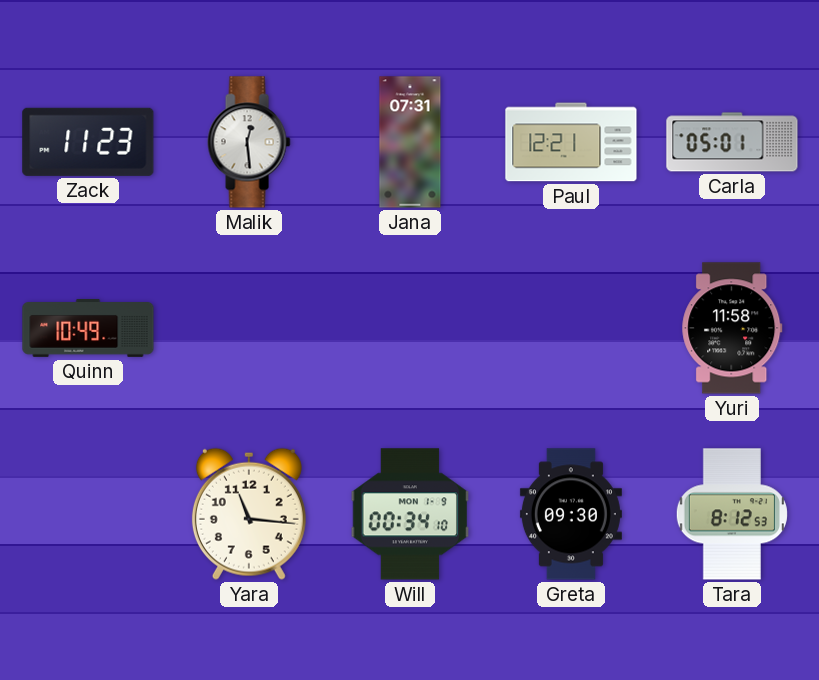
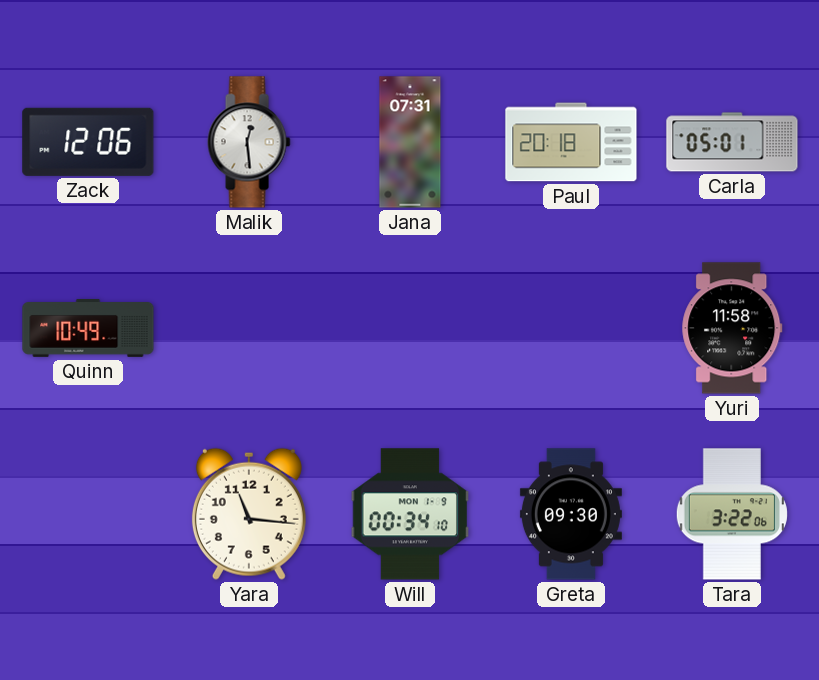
Zack: 11:23 -> 12:06
Paul: 12:21 -> 20:18
Tara: 8:12 -> 3:22
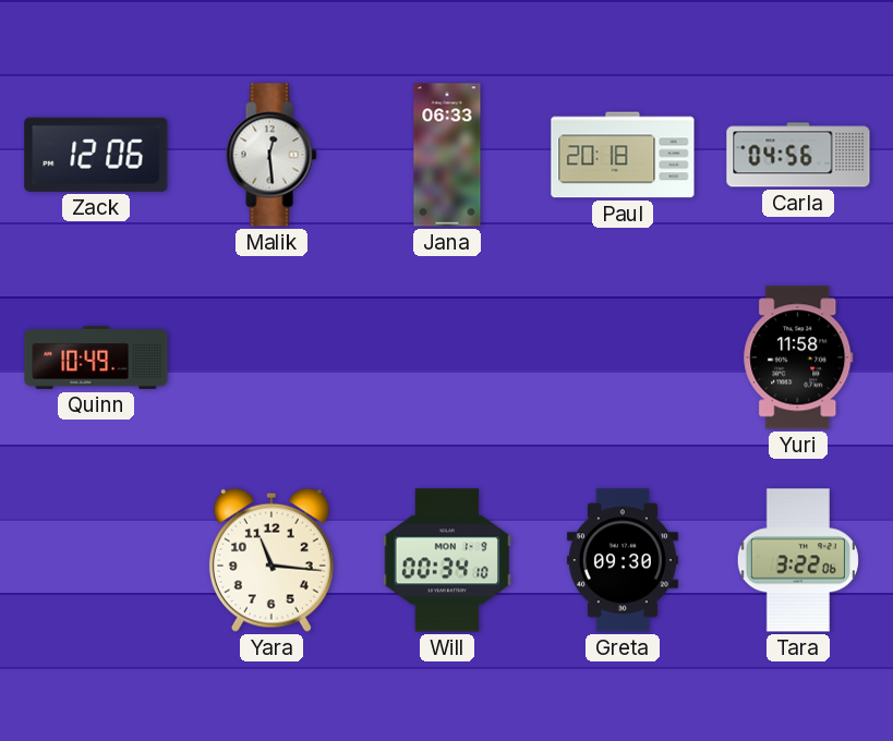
Jana: 07:31 -> 06:33
Carla: 05:01 -> 04:56
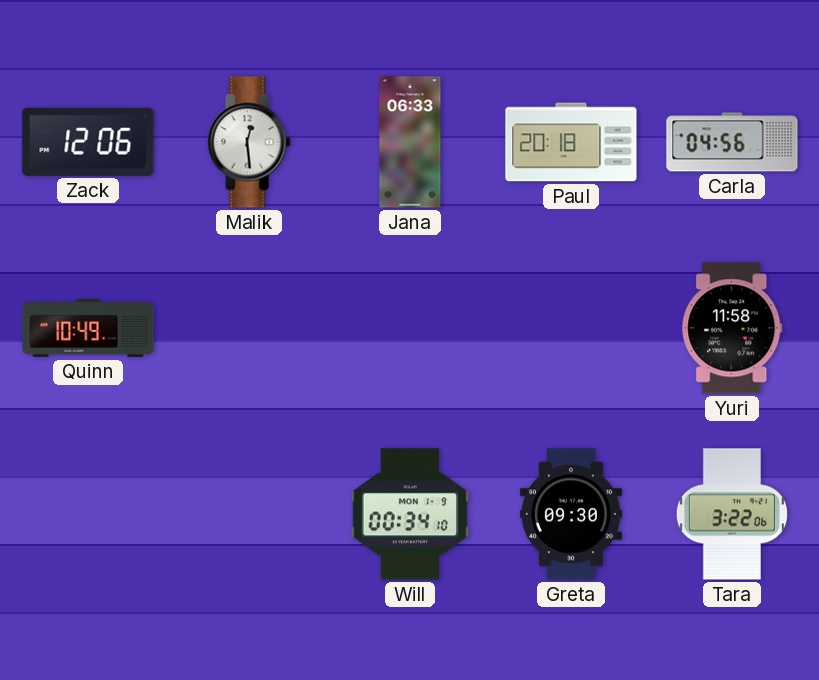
Yara: 11:16 -> none
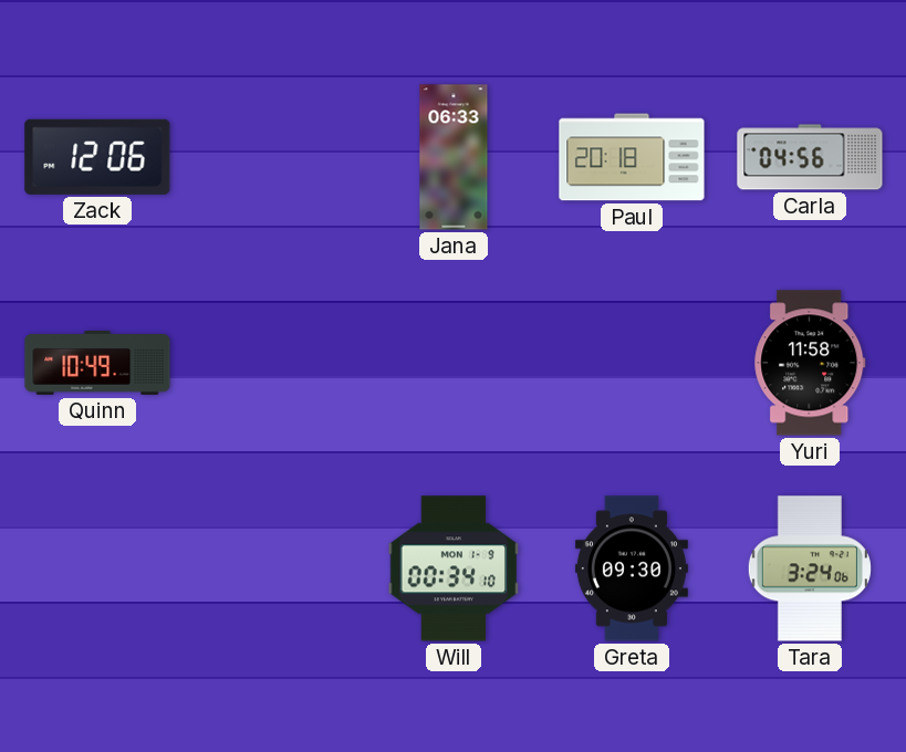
Malik: 12:29 -> none
Tara: 3:22 -> 3:24
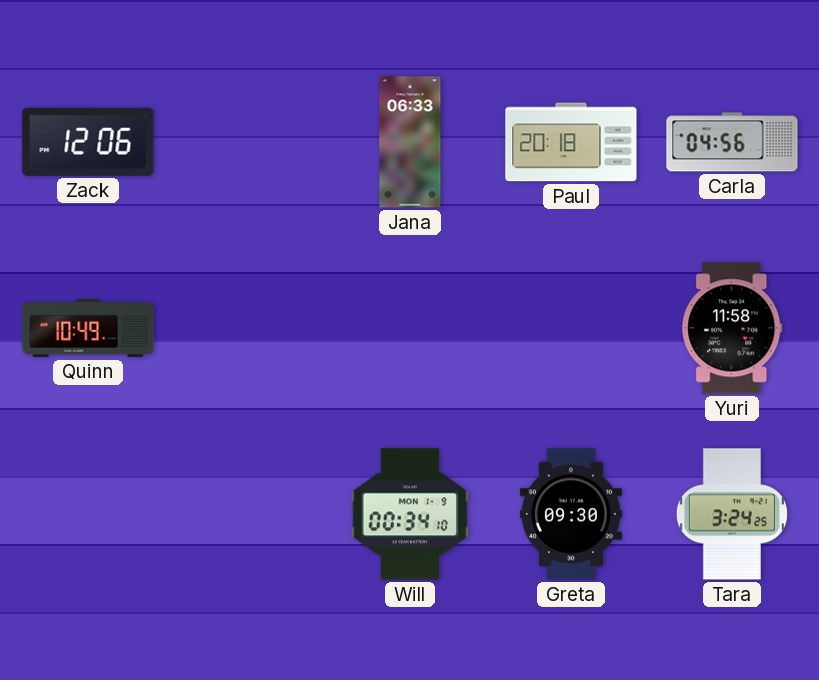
Tara: 3:24:06 -> 3:24:25
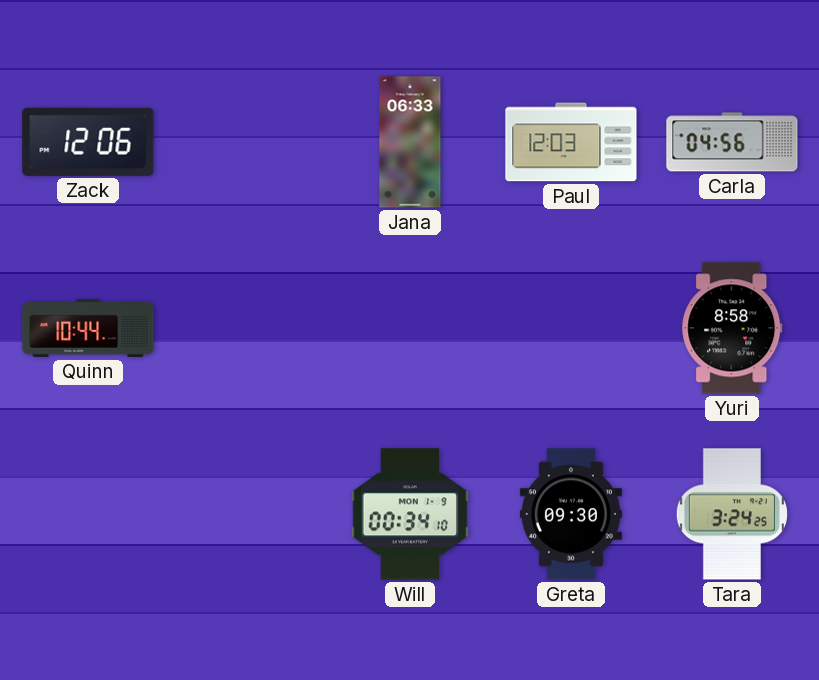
Paul: 20:18 -> 12:03
Quinn: 10:49 -> 10:44
Yuri: 11:58 -> 8:58
